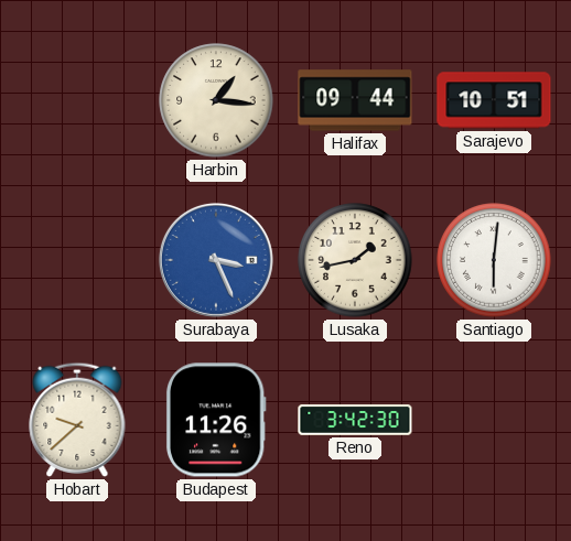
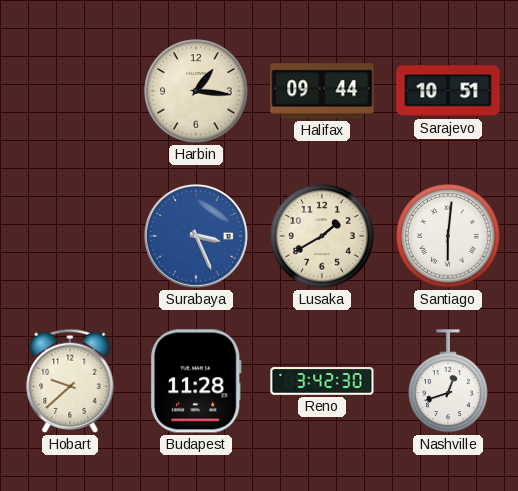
Lusaka: 1:43 -> 1:40
Budapest: 11:26 -> 11:28
Nashville: none -> 12:42
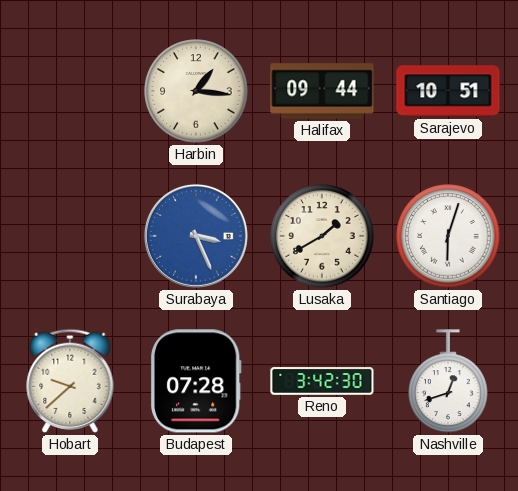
Santiago: 6:01 -> 6:03
Budapest: 11:28 -> 07:28
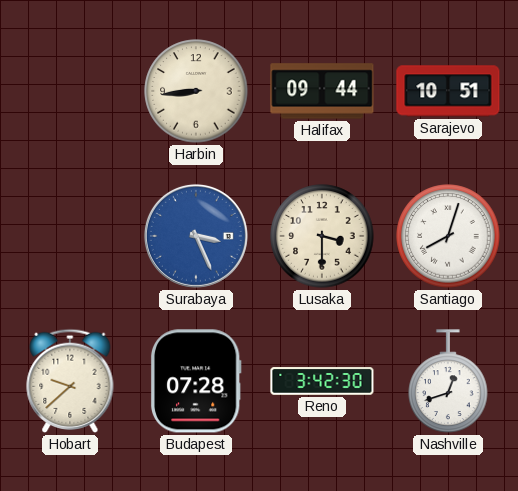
Harbin: 1:16 -> 8:44
Lusaka: 1:40 -> 3:30
Santiago: 6:03 -> 8:03
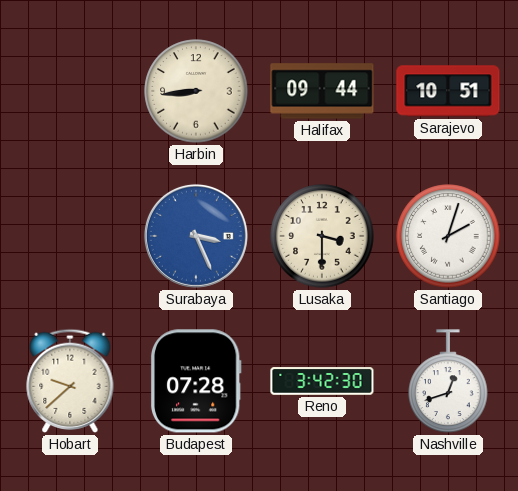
Santiago: 8:03 -> 2:03
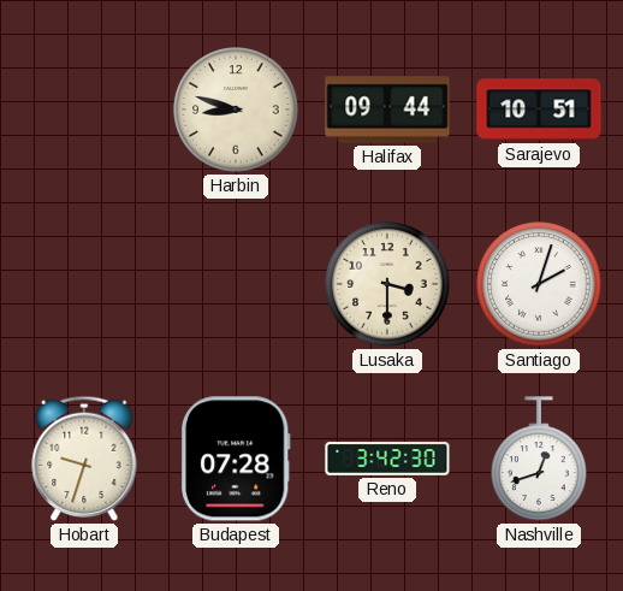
Harbin: 8:44 -> 8:48
Surabaya: 3:26 -> none
Hobart: 9:38 -> 9:33
